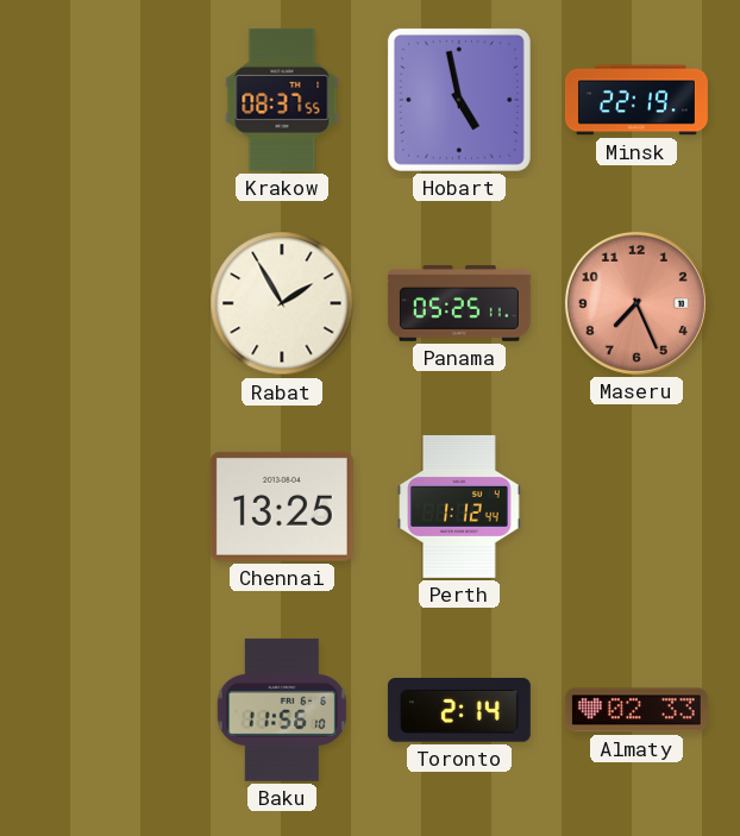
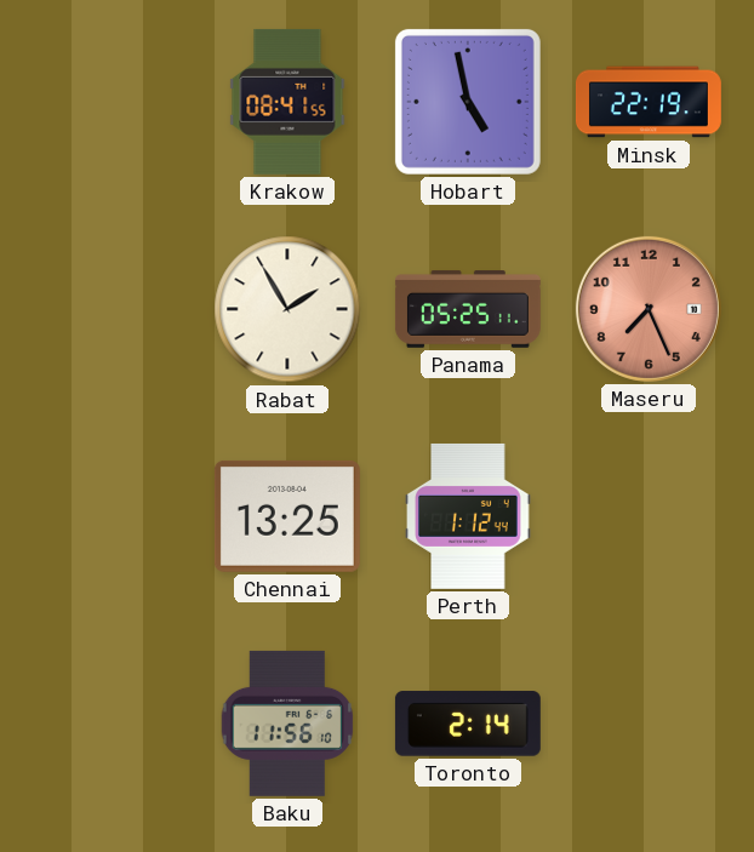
Krakow: 08:37 -> 08:41
Almaty: 02:33 -> none
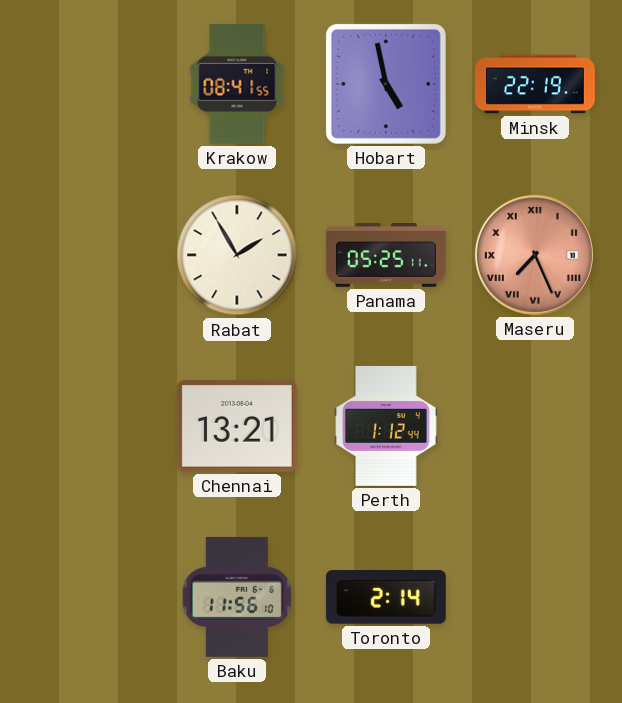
Maseru numerals: Arabic -> Roman
Chennai: 13:25 -> 13:21
